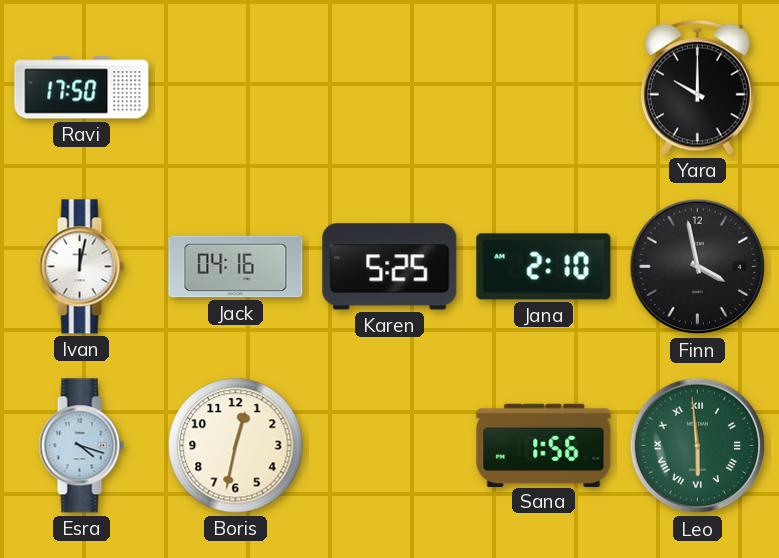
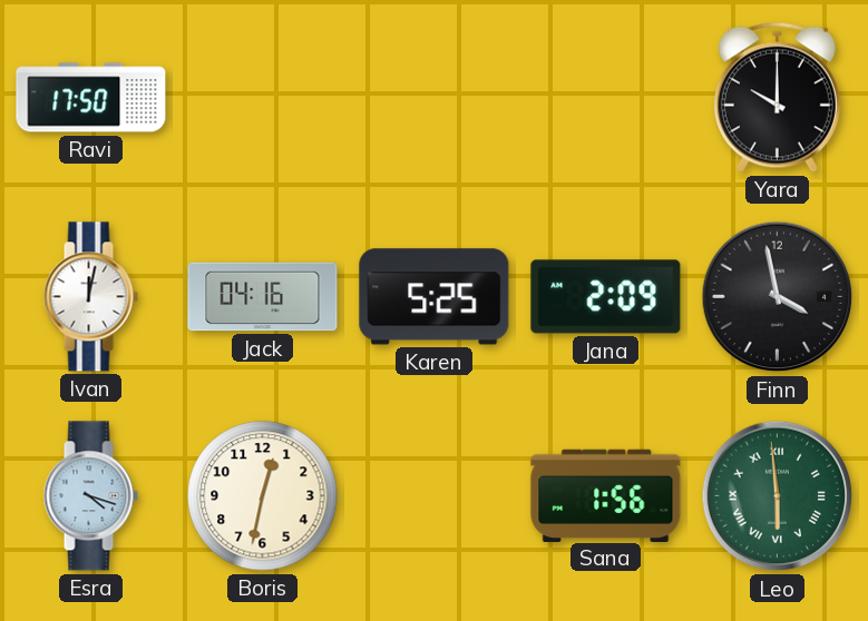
Jana: 2:10 -> 2:09
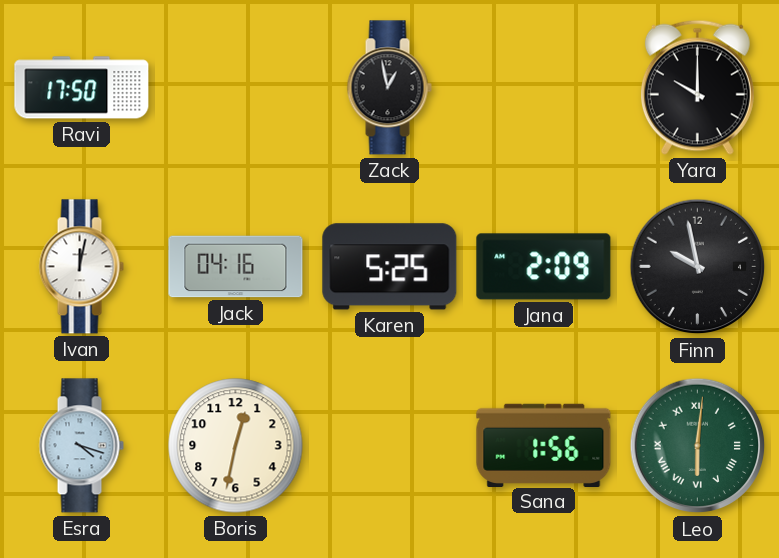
Zack: none -> 12:58
Finn: 3:58 -> 9:58
Leo: 5:59 -> 6:01
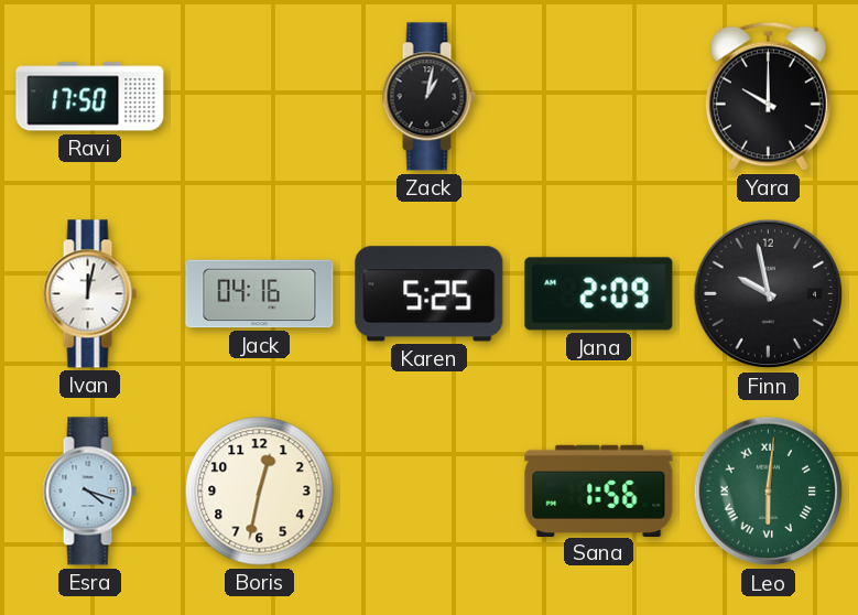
Zack: 12:58 -> 1:02
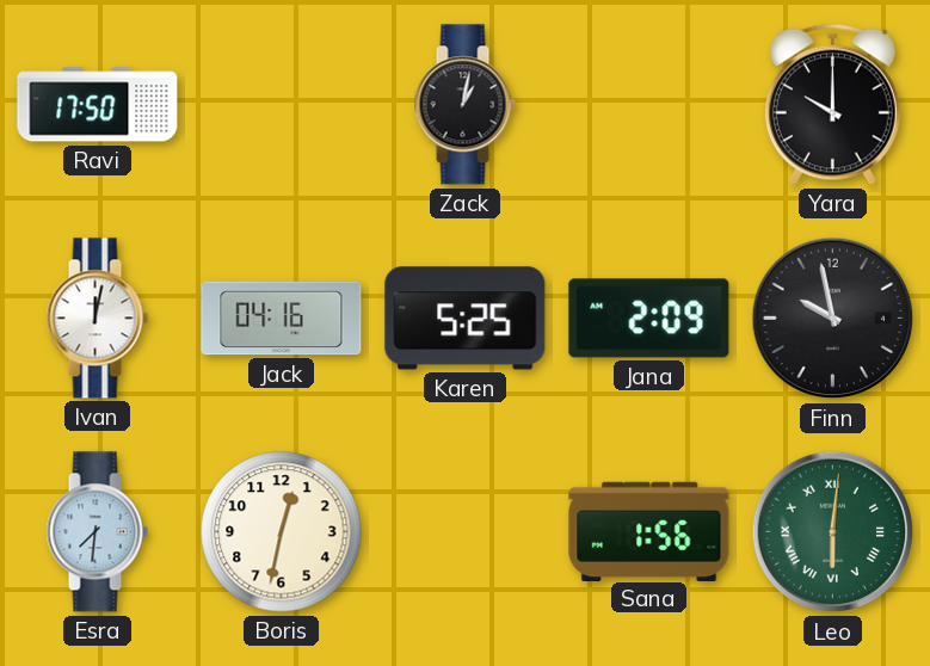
Esra: 4:18 -> 7:31
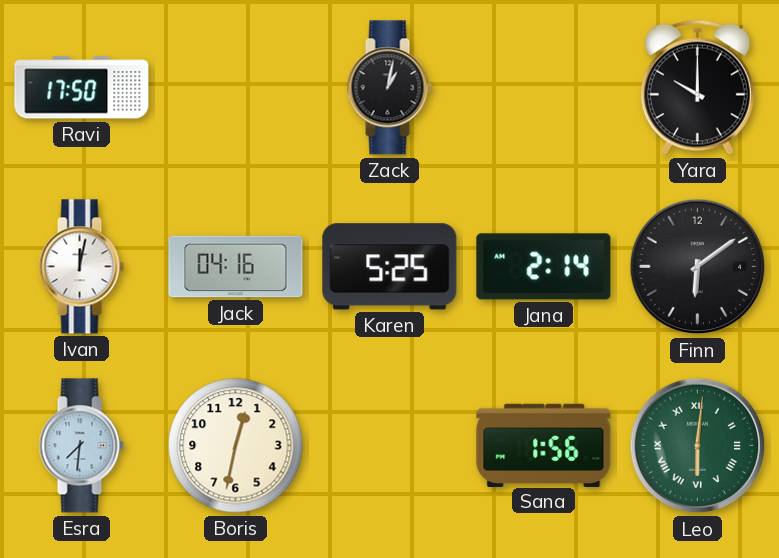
Jana: 2:09 -> 2:14
Finn: 9:58 -> 6:09
